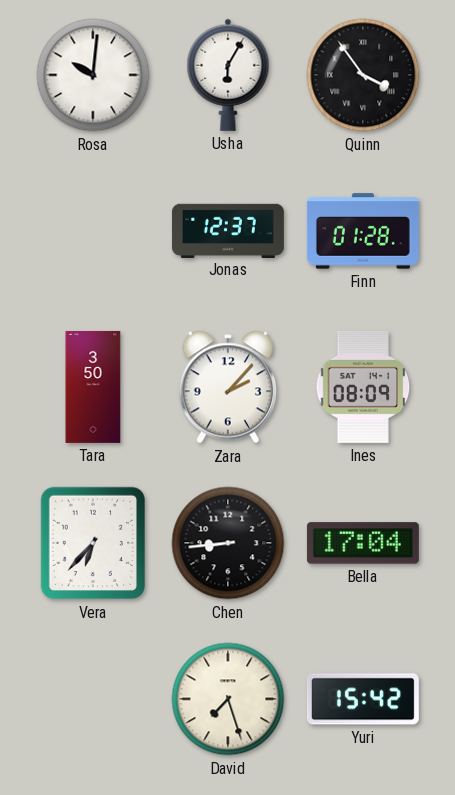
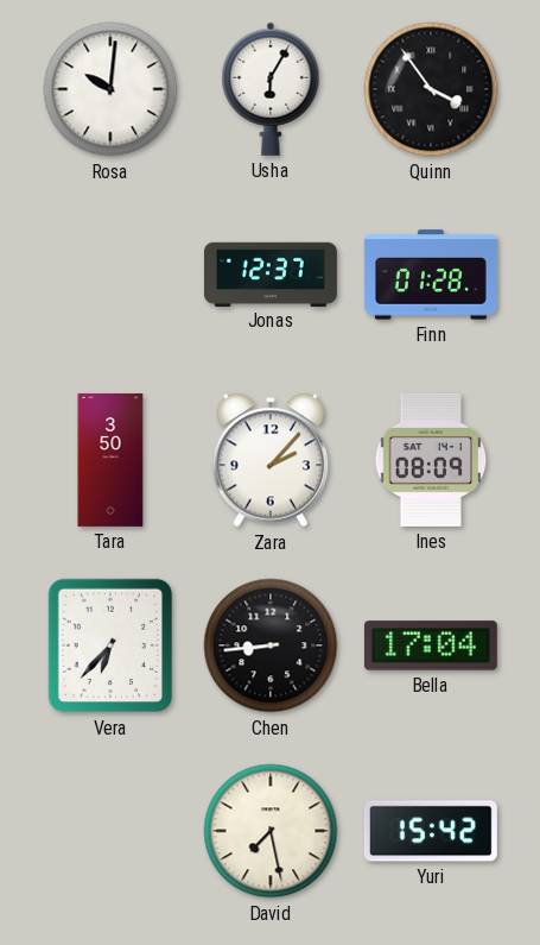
David: 7:27 -> 7:28
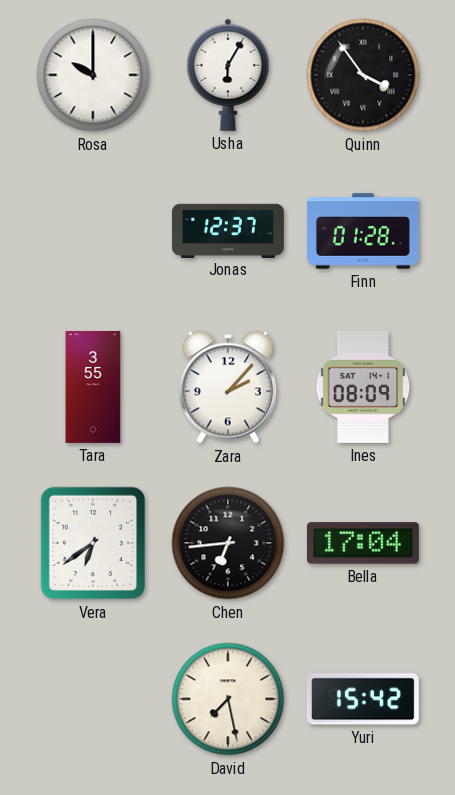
Rosa: 10:01 -> 10:00
Tara: 3:50 -> 3:55
Vera: 6:37 -> 6:39
Chen: 8:44 -> 6:44
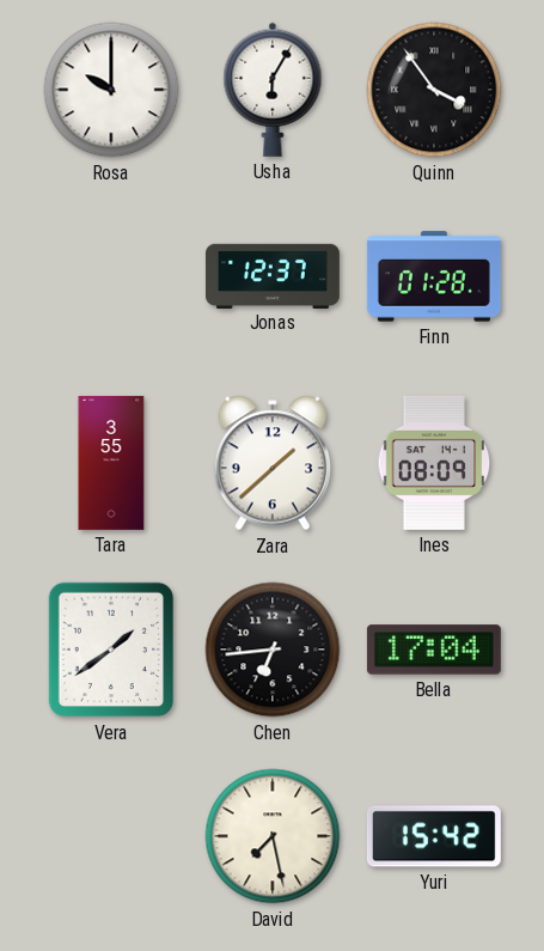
Zara: 2:07 -> 1:38
Vera: 6:39 -> 1:39
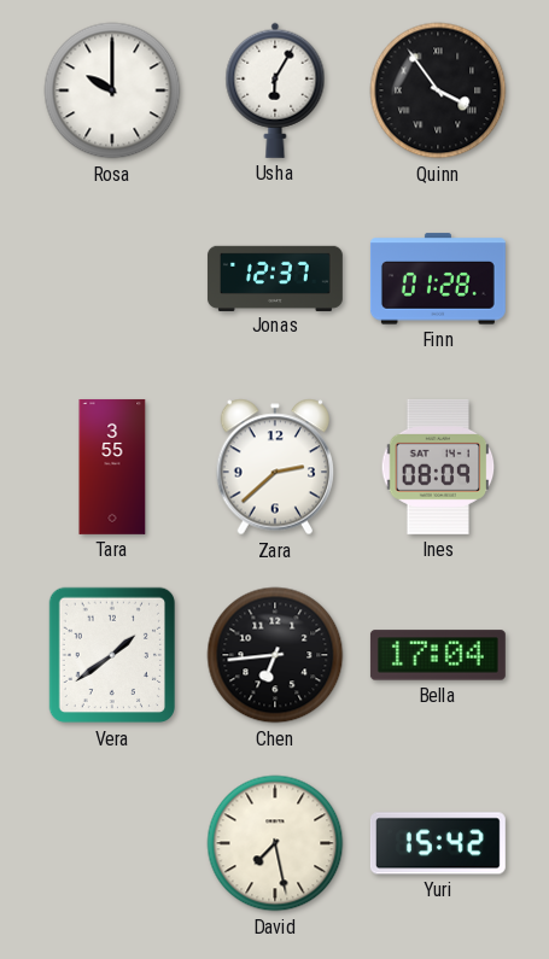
Zara: 1:38 -> 2:38
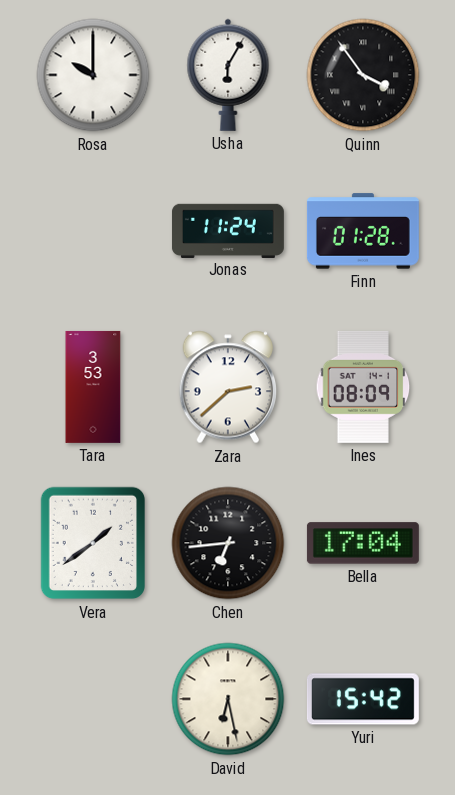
Jonas: 12:37 -> 11:24
Tara: 3:55 -> 3:53
David: 7:28 -> 6:28
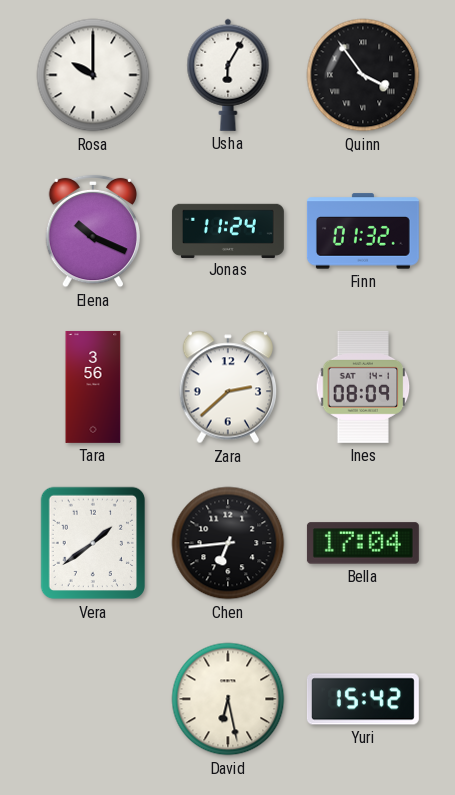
Elena: none -> 10:19
Finn: 01:28 -> 01:32
Tara: 3:53 -> 3:56
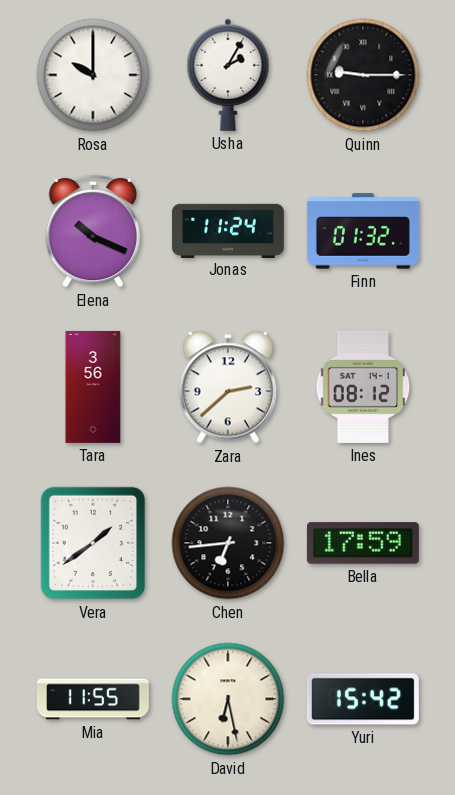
Usha: 6:05 -> 2:05
Quinn: 3:54 -> 9:15
Ines: 08:09 -> 08:12
Bella: 17:04 -> 17:59
Mia: none -> 11:55
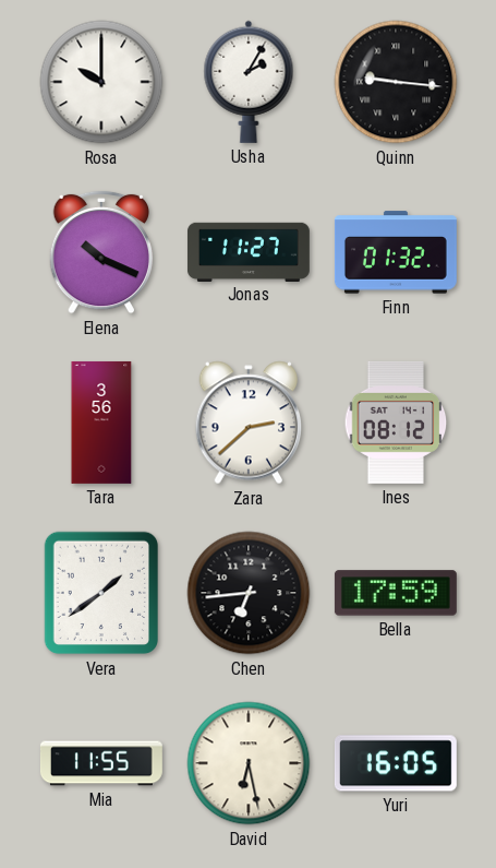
Quinn: 9:15 -> 9:16
Jonas: 11:24 -> 11:27
Yuri: 15:42 -> 16:05
